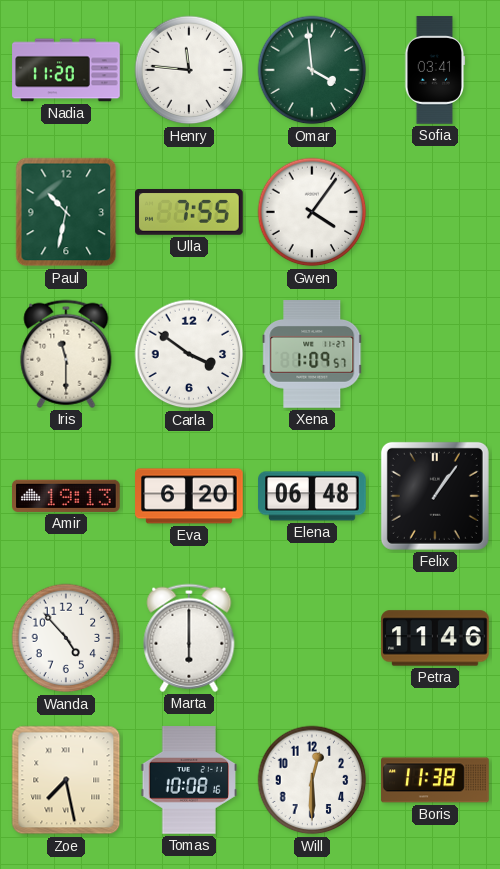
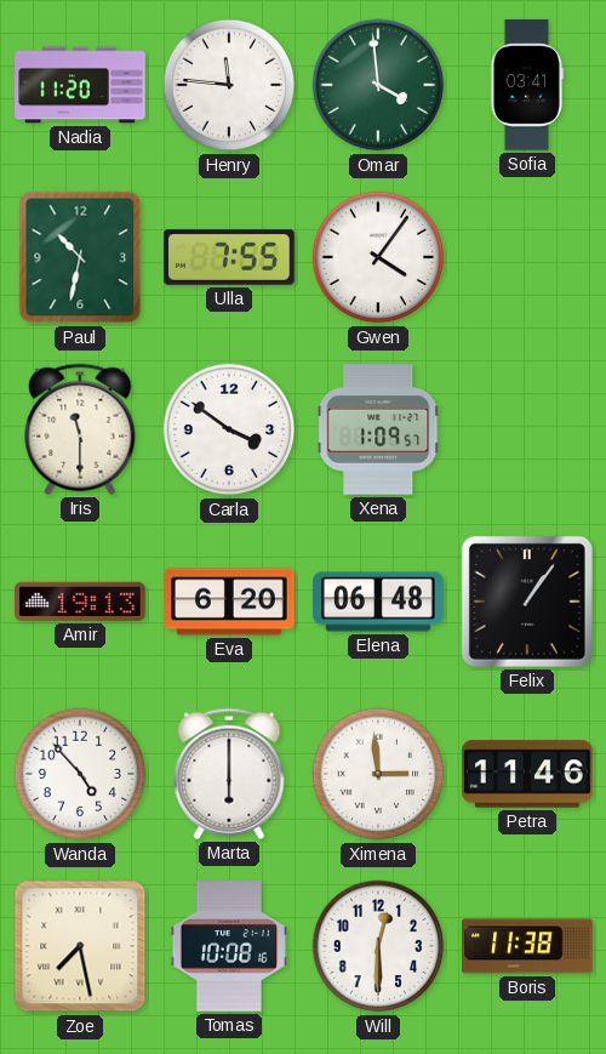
Ximena: none -> 2:59
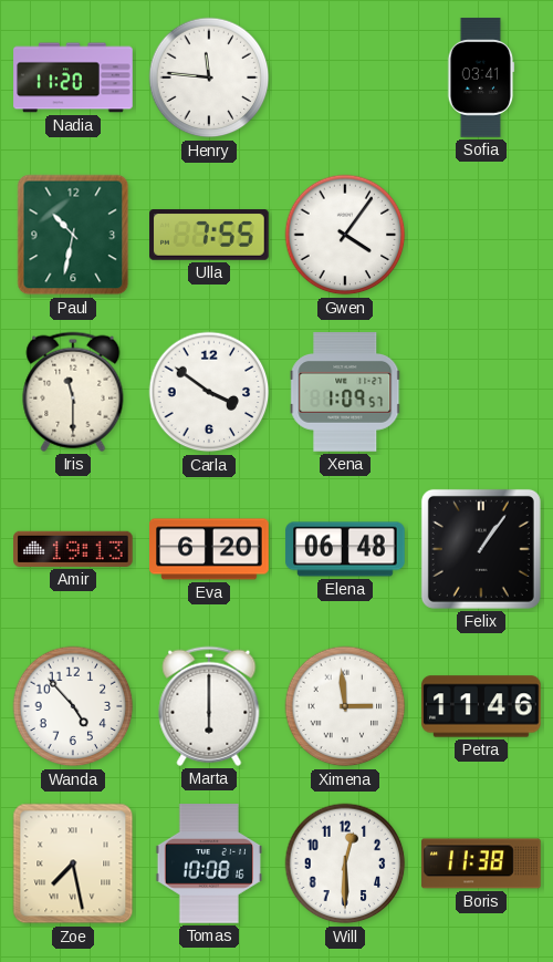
Omar: 3:59 -> none
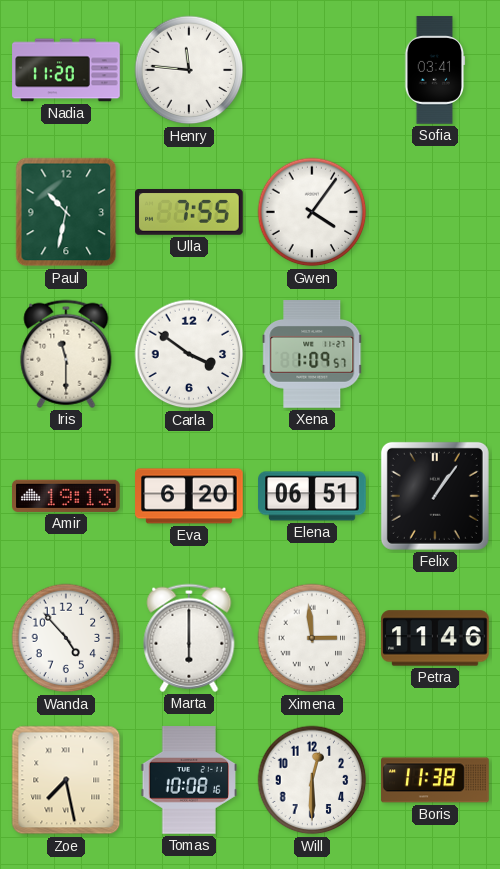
Elena: 06:48 -> 06:51
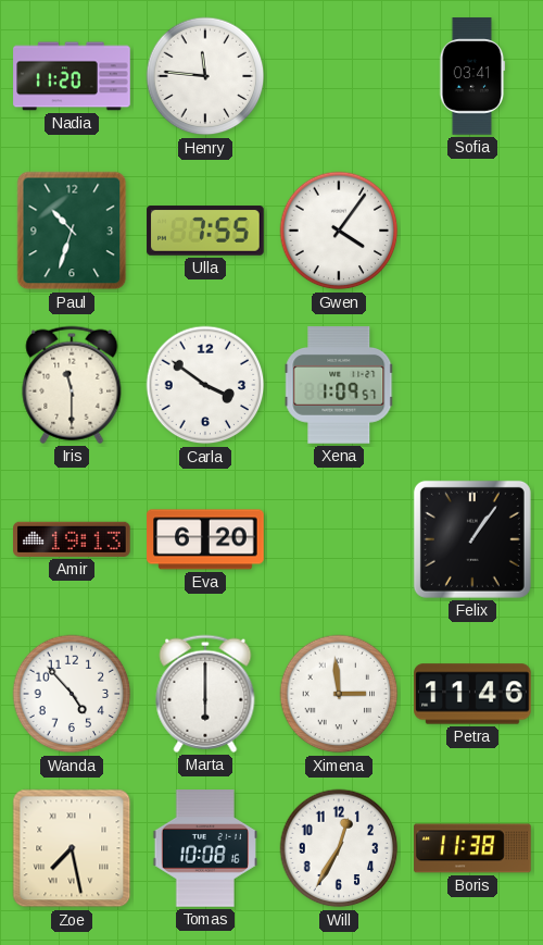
Paul: 10:32 -> 10:33
Elena: 06:51 -> none
Will: 12:30 -> 12:35
